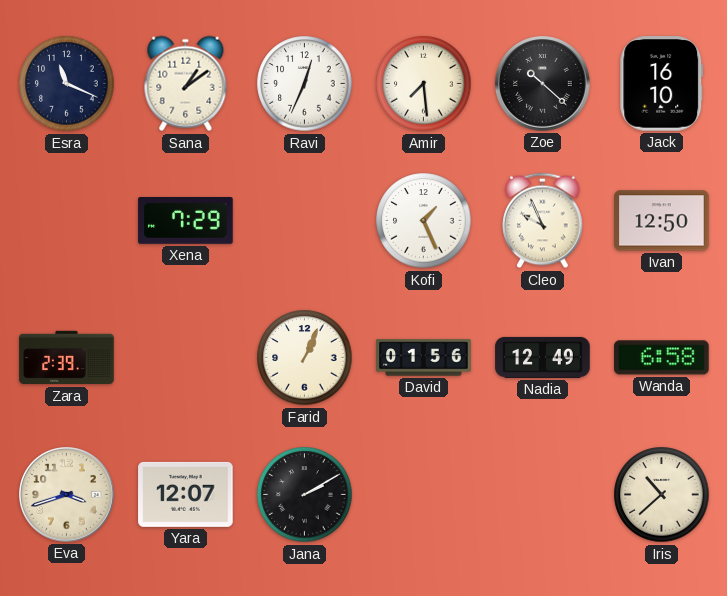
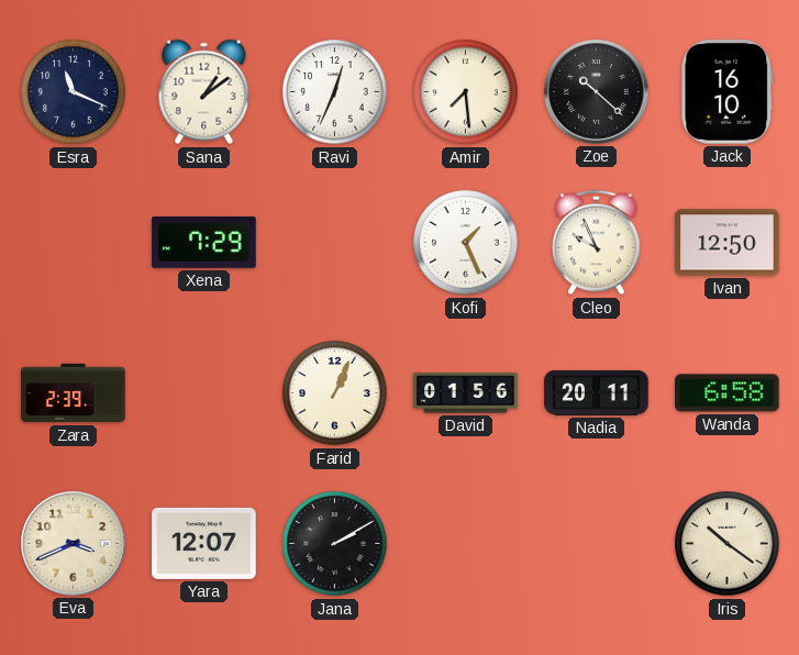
Nadia: 12:49 -> 20:11
Eva: 3:42 -> 3:41
Iris: 10:38 -> 10:21
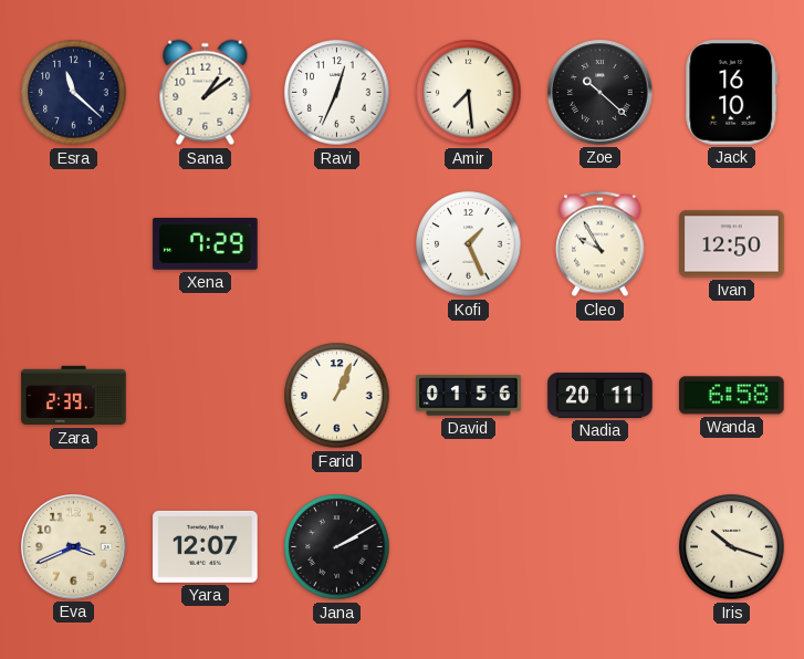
Esra: 11:19 -> 11:22
Cleo: 9:56 -> 9:55
Iris: 10:21 -> 10:18
